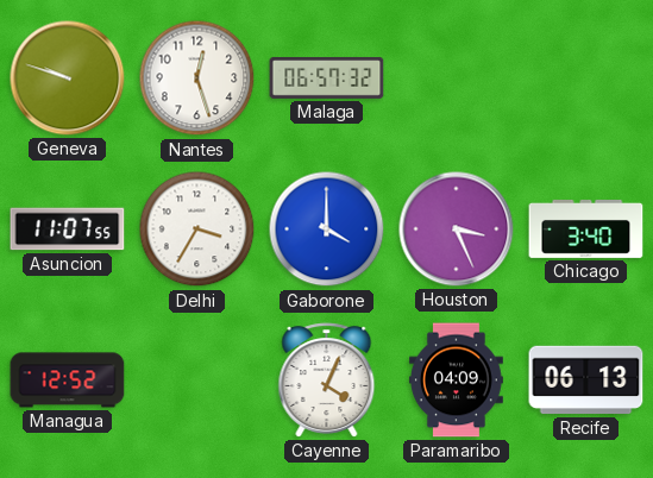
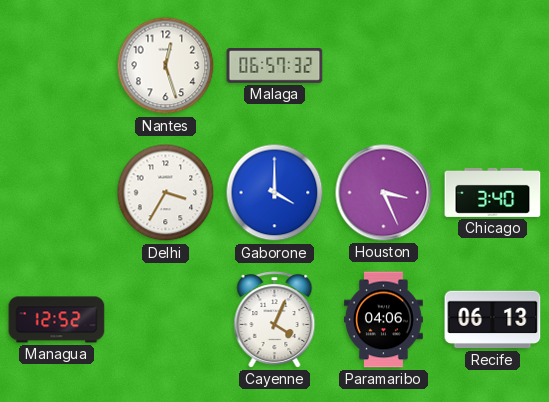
Geneva: 9:48 -> none
Asuncion: 11:07 -> none
Paramaribo: 04:09 -> 04:06
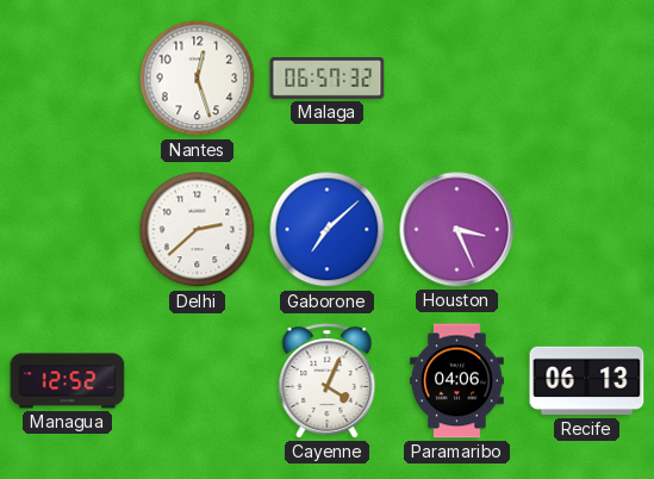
Delhi: 3:35 -> 2:38
Gaborone: 4:00 -> 7:08
Chicago: 3:40 -> none
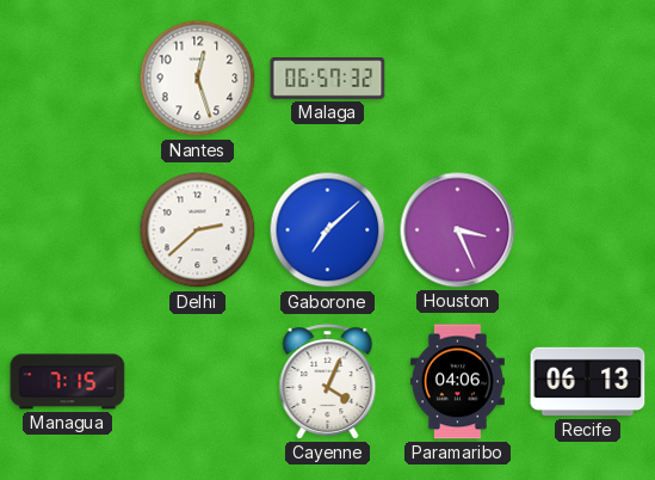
Managua: 12:52 -> 7:15
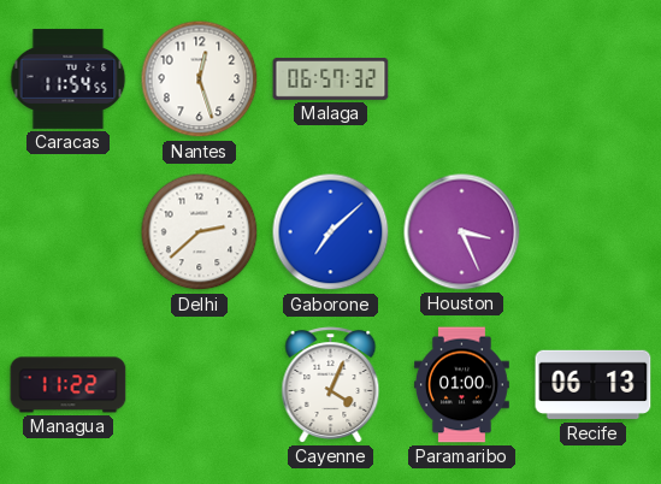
Caracas: none -> 11:54
Managua: 7:15 -> 11:22
Paramaribo: 04:06 -> 01:00
